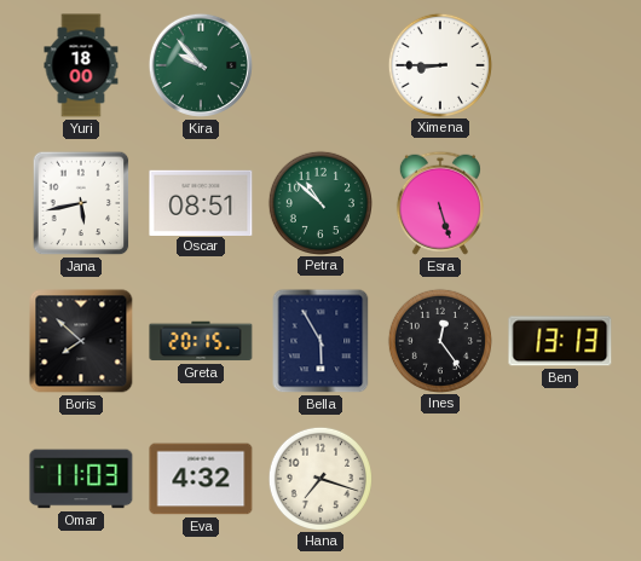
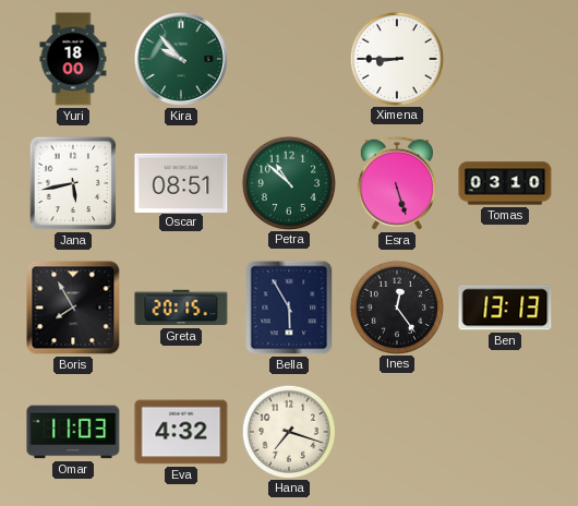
Tomas: none -> 03:10
Boris: 7:52 -> 7:55
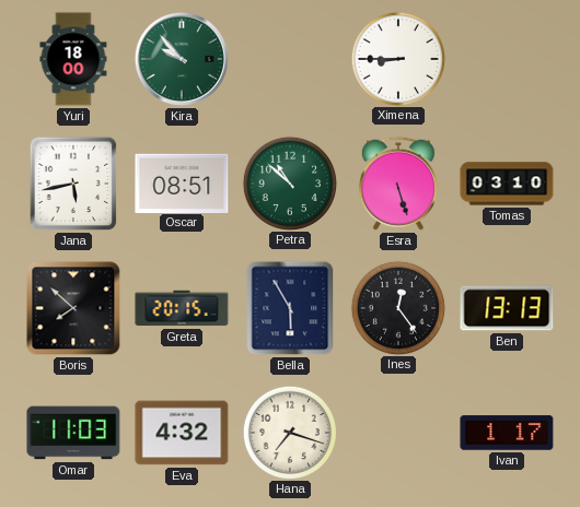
Boris: 7:55 -> 7:52
Ivan: none -> 1:17
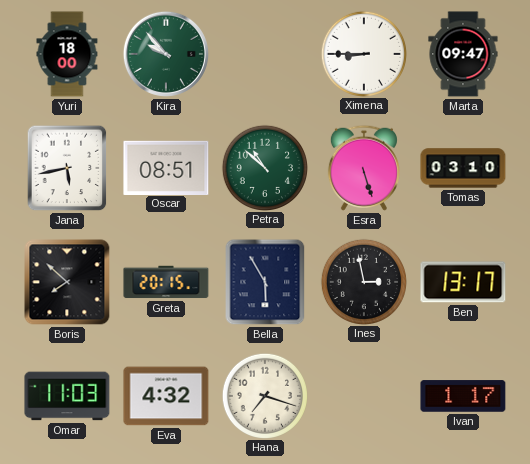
Marta: none -> 09:47
Ines: 12:24 -> 2:58
Ben: 13:13 -> 13:17
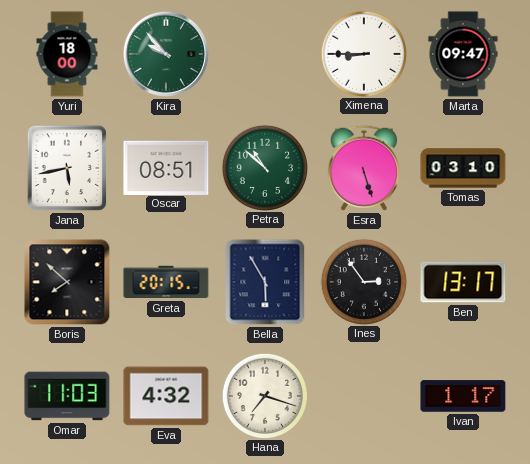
Ines: 2:58 -> 2:54
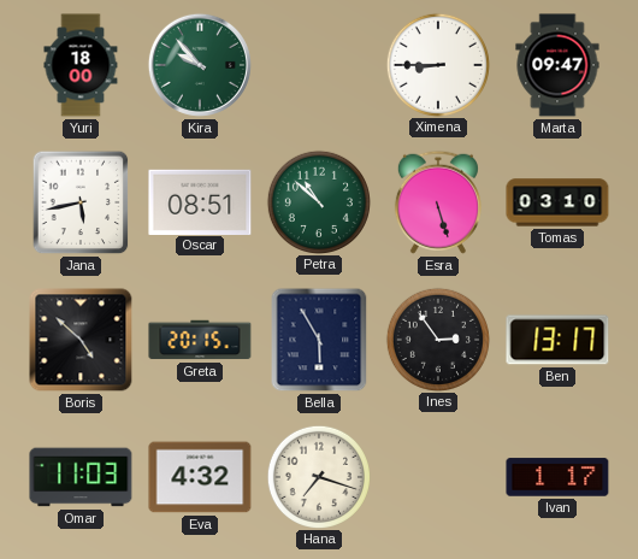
Boris: 7:52 -> 4:52
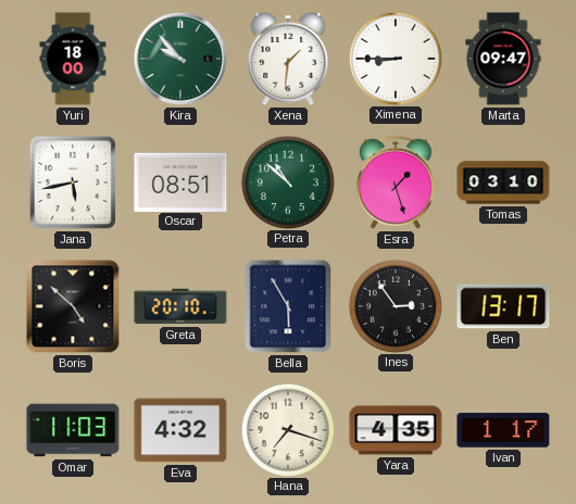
Xena: none -> 1:31
Esra: 5:27 -> 1:27
Greta: 20:15 -> 20:10
Yara: none -> 4:35
